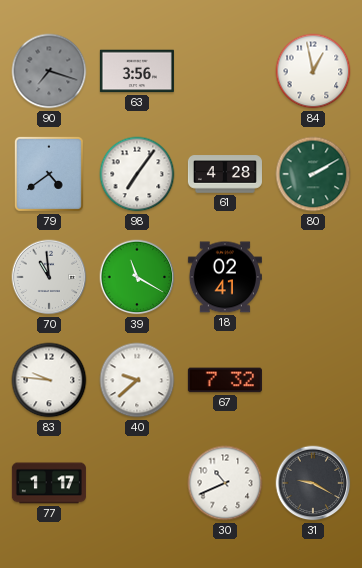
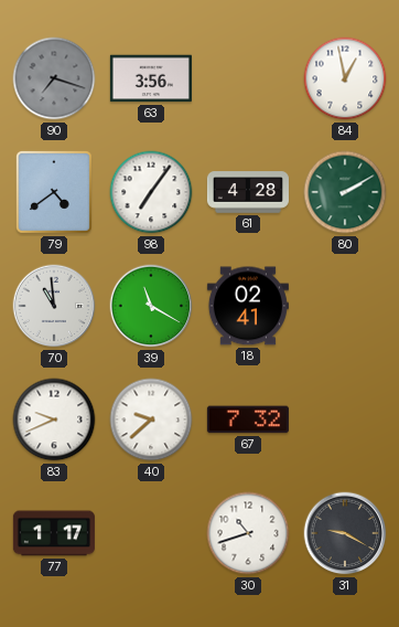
83: 9:46 -> 9:41
30: 10:41 -> 10:42
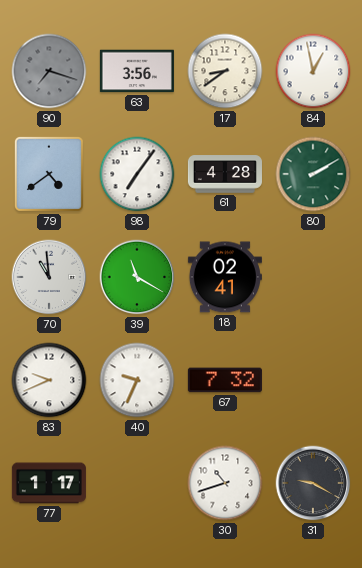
17: none -> 8:39
40: 9:38 -> 9:34
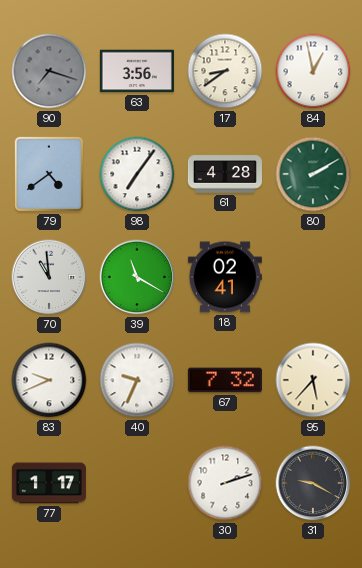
95: none -> 5:37
30: 10:42 -> 2:12
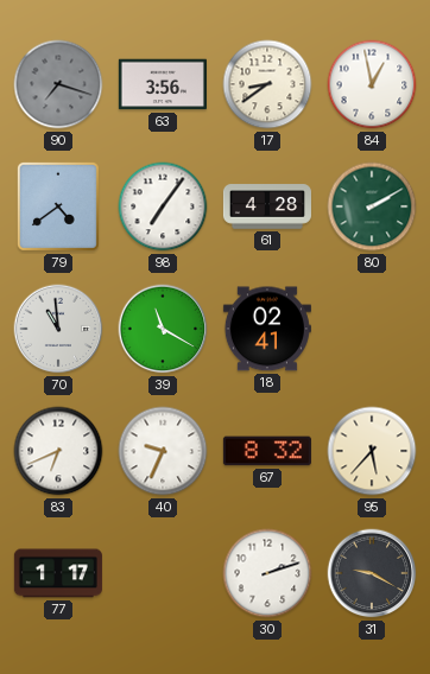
83: 9:41 -> 6:41
67: 7:32 -> 8:32
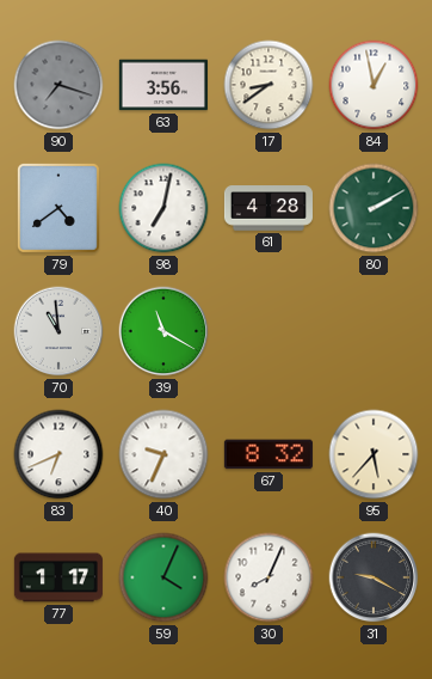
98: 7:06 -> 7:02
18: 02:41 -> none
59: none -> 4:04
30: 2:12 -> 8:04
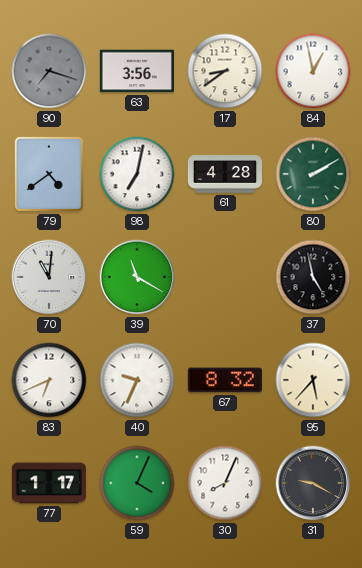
70: 10:59 -> 11:01
37: none -> 4:58
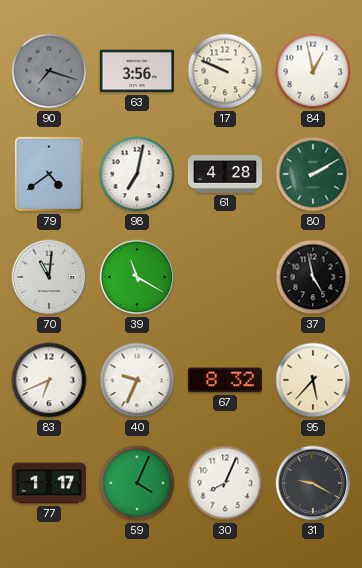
17: 8:39 -> 9:49
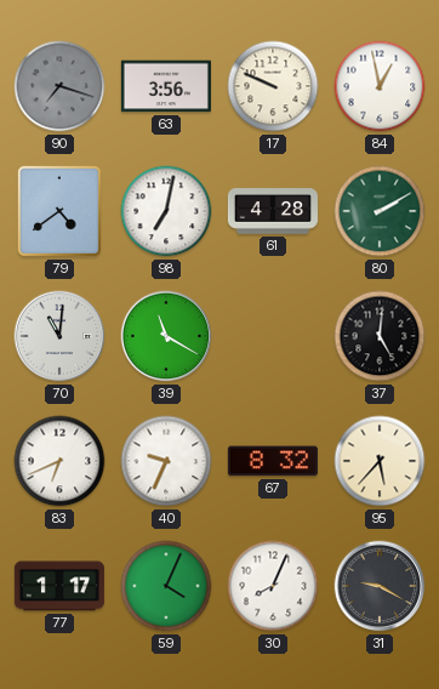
37: 4:58 -> 5:01
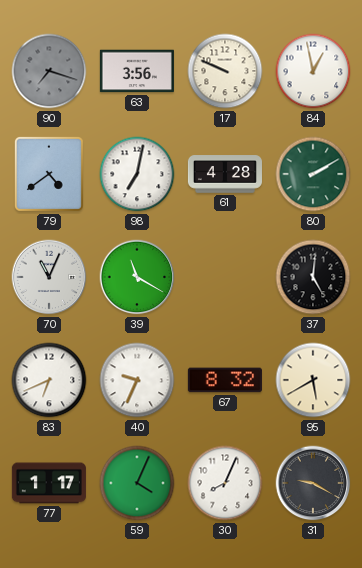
70: 11:01 -> 11:04
95: 5:37 -> 5:40
